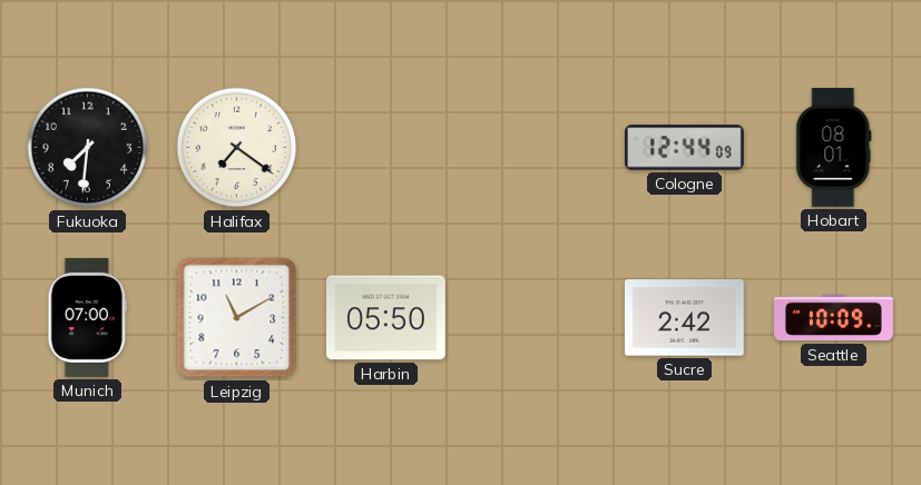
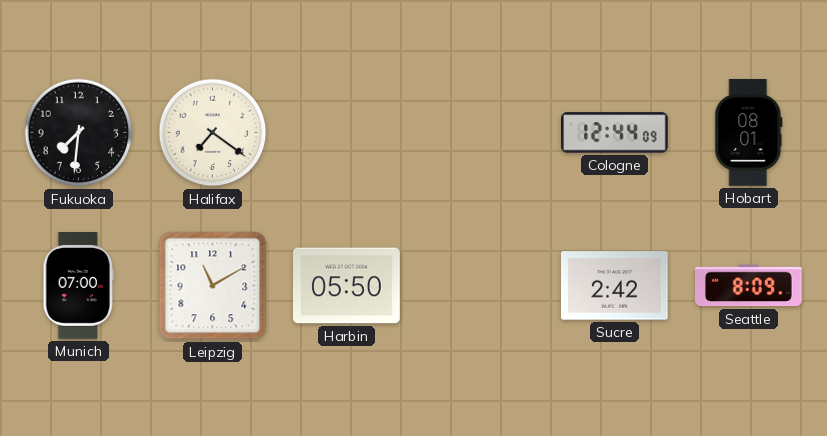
Seattle: 10:09 -> 8:09
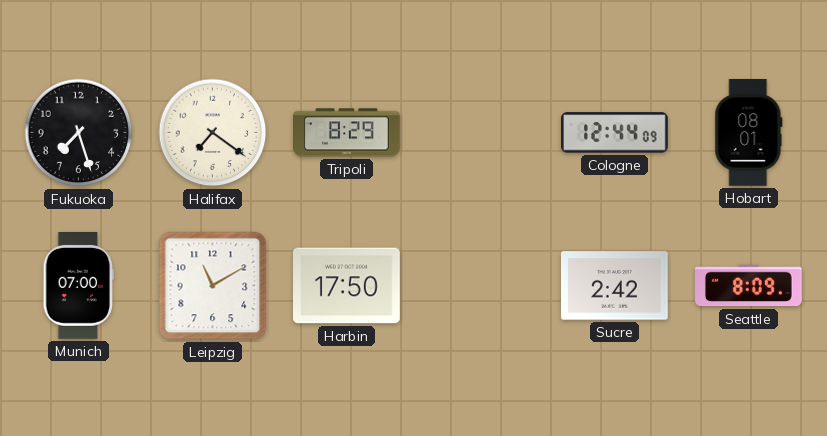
Fukuoka: 7:31 -> 7:27
Tripoli: none -> 8:29
Harbin: 05:50 -> 17:50
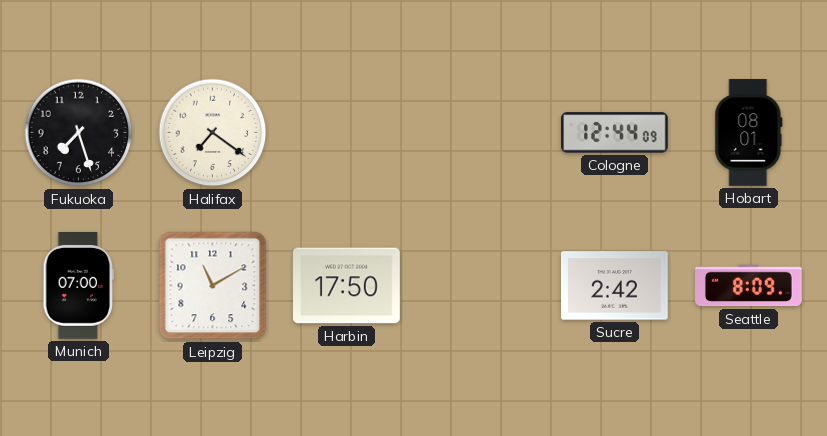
Tripoli: 8:29 -> none
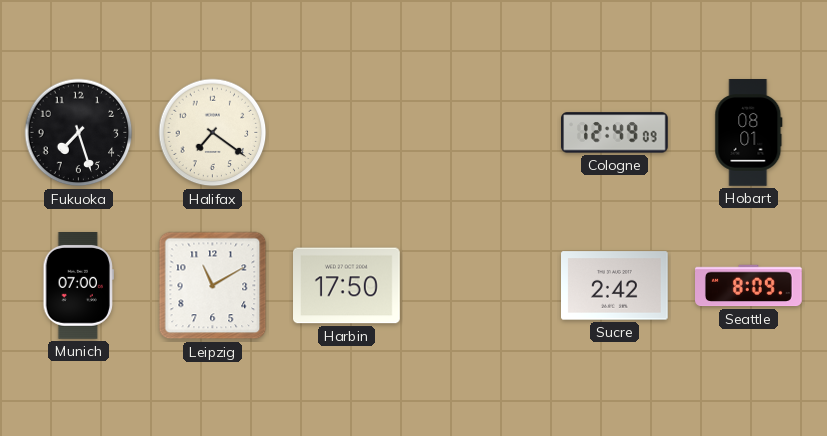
Cologne: 12:44 -> 12:49
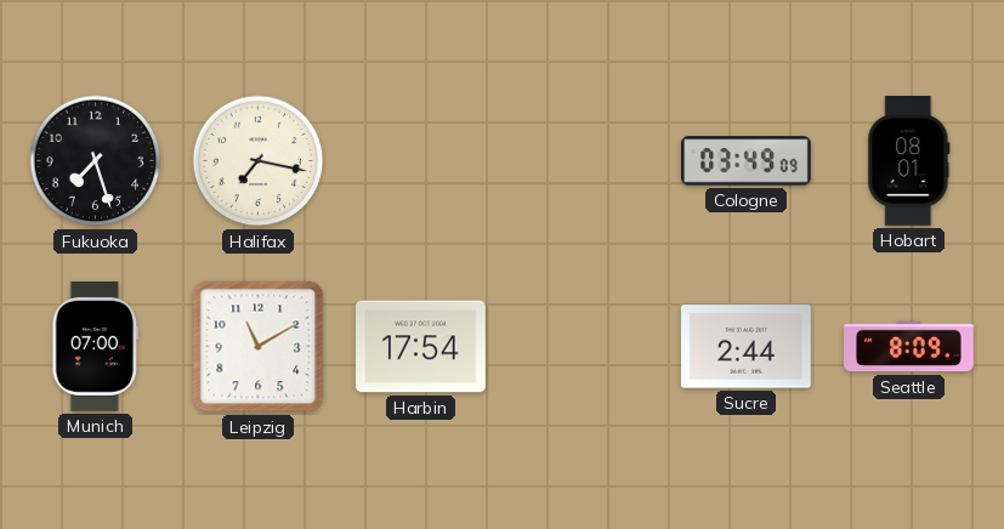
Halifax: 7:21 -> 7:17
Cologne: 12:49 -> 03:49
Harbin: 17:50 -> 17:54
Sucre: 2:42 -> 2:44
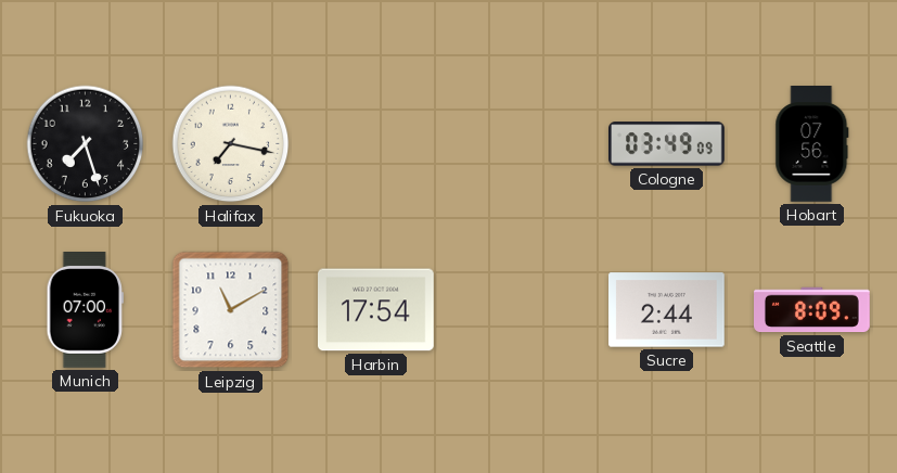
Hobart: 08:01 -> 07:56
